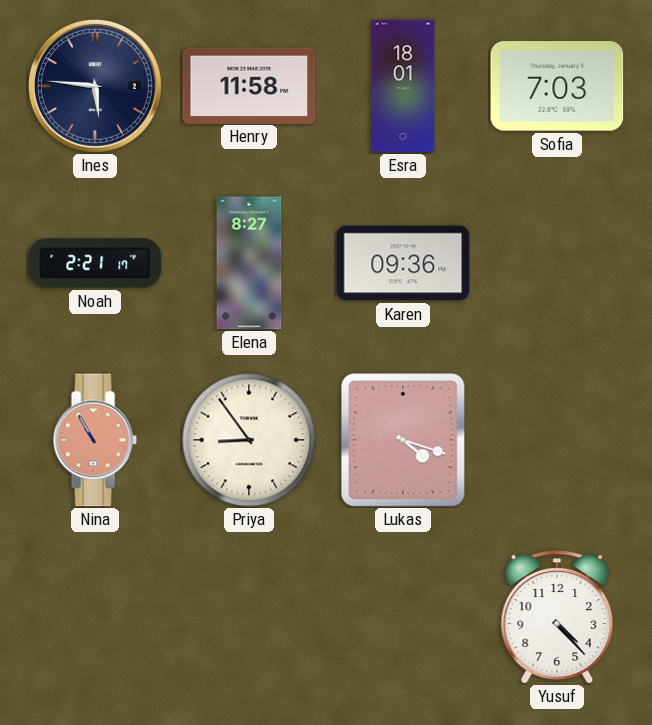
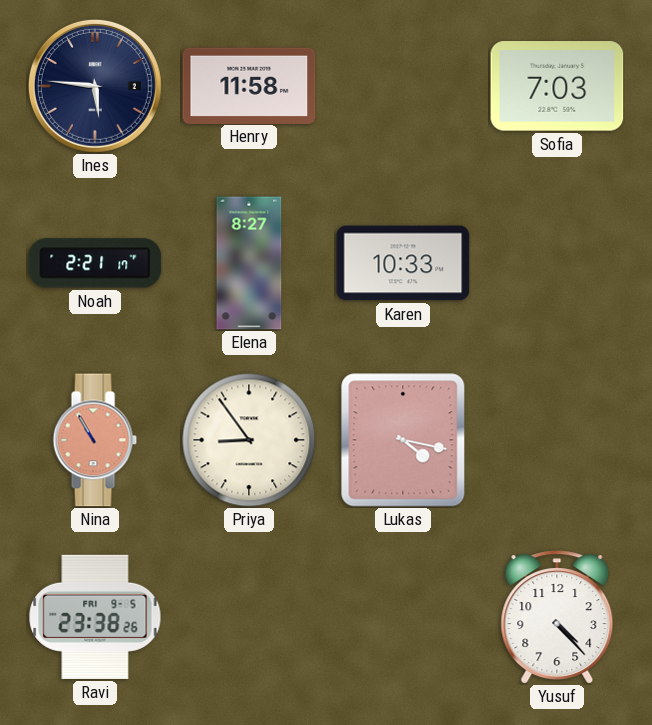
Esra: 18:01 -> none
Karen: 09:36 -> 10:33
Lukas: 4:18 -> 4:17
Ravi: none -> 23:38
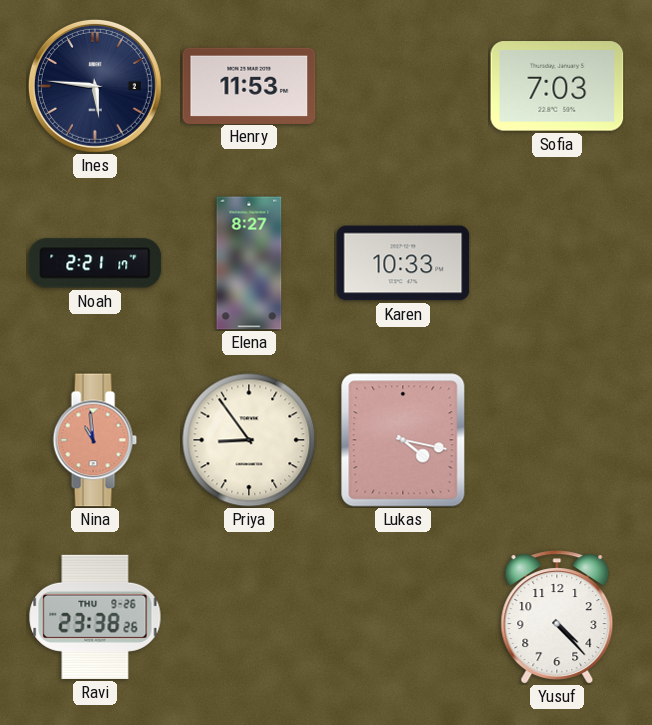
Henry: 11:58 -> 11:53
Nina: 10:55 -> 10:59
Ravi date: FRI 9-5 -> THU 9-26
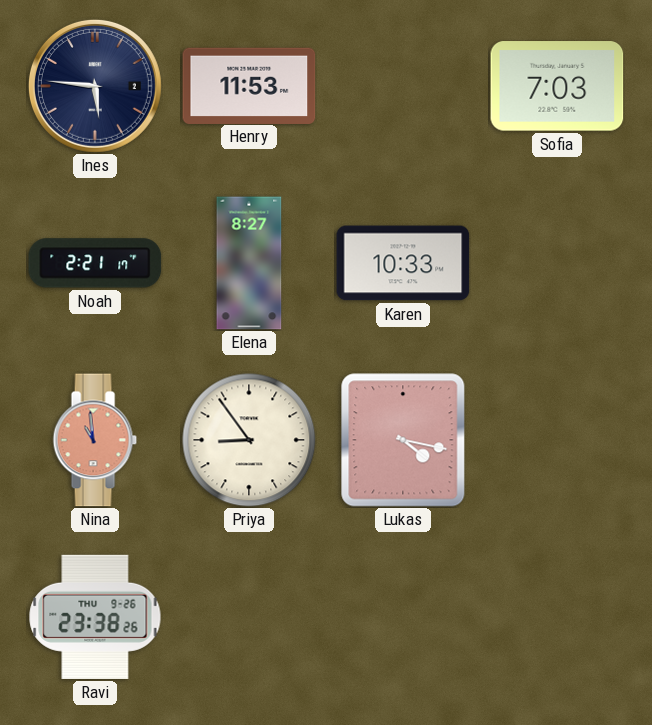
Yusuf: 4:23 -> none
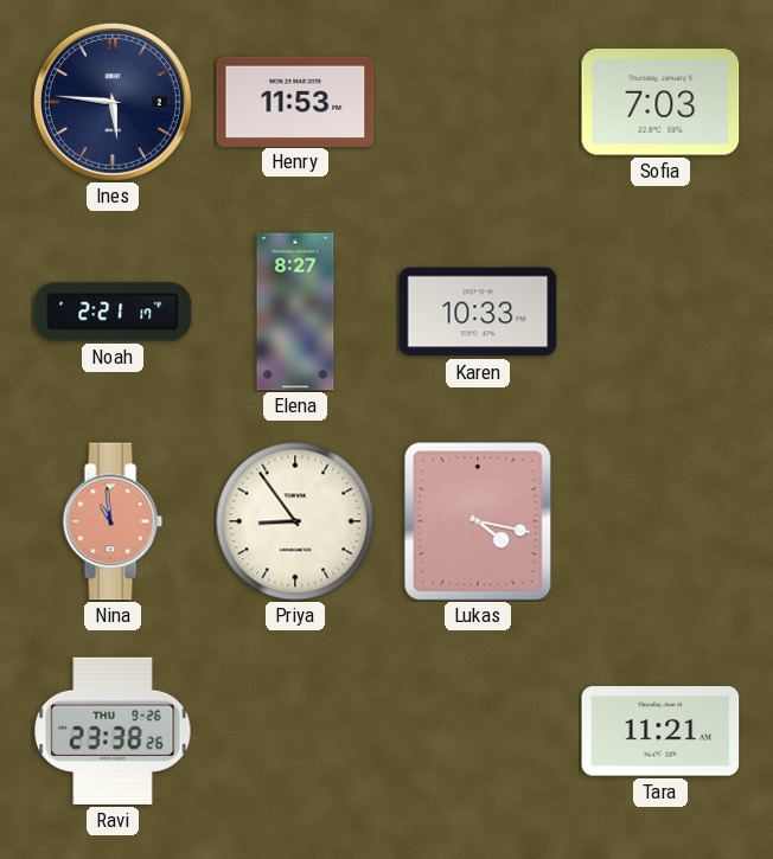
Tara: none -> 11:21
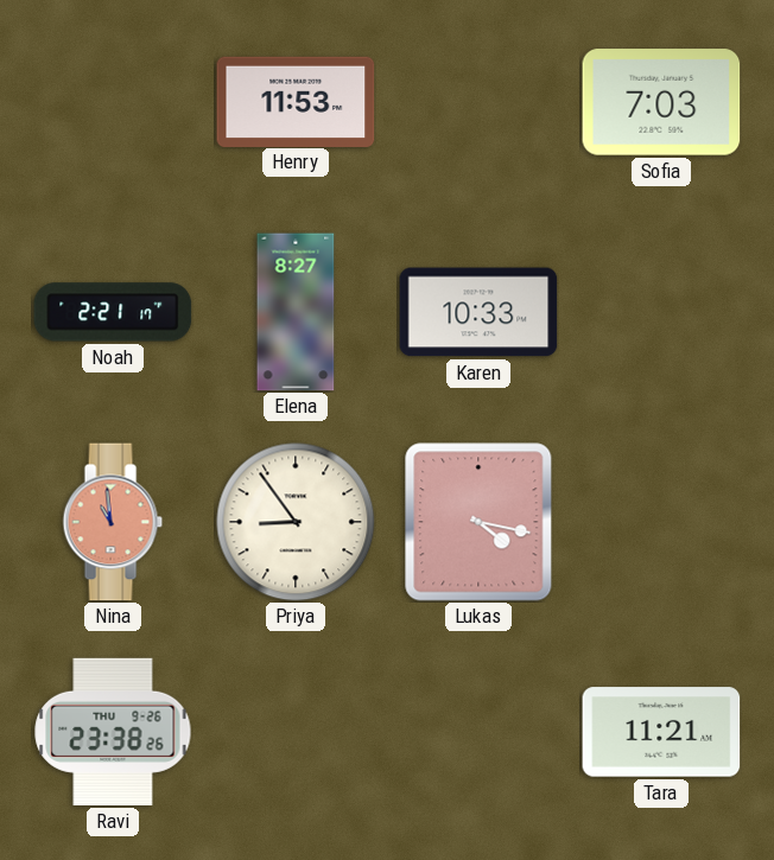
Ines: 5:46 -> none
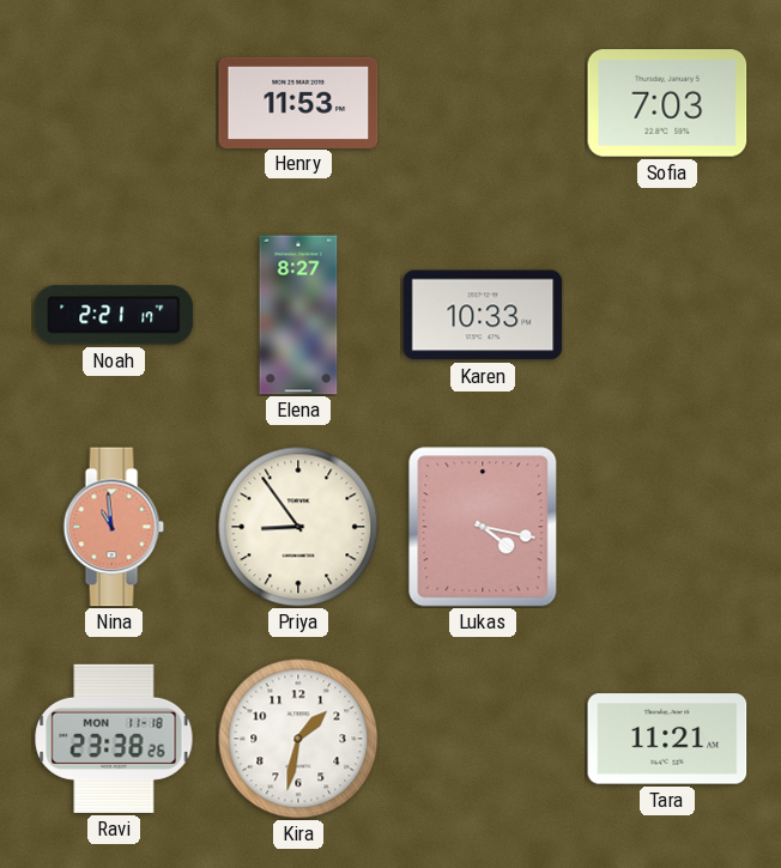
Ravi date: THU 9-26 -> MON 11-18
Kira: none -> 1:32
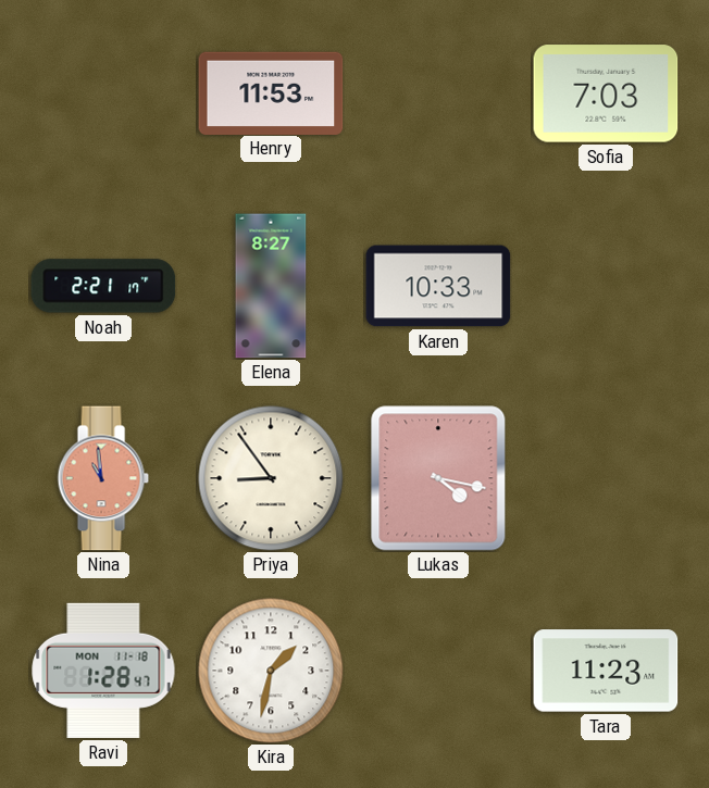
Ravi: 23:38 -> 1:28
Tara: 11:21 -> 11:23
